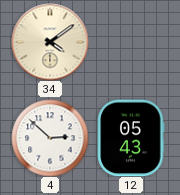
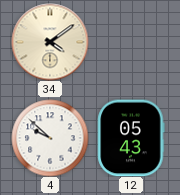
4: 2:52 -> 9:52
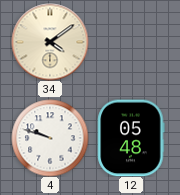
4: 9:52 -> 9:48
12: 05:43 -> 05:48
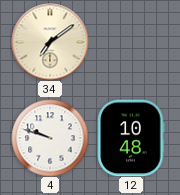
34: 4:09 -> 7:09
12: 05:48 -> 10:48
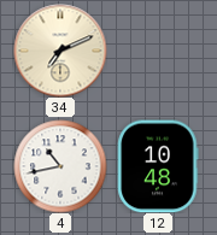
34: 7:09 -> 7:11
4: 9:48 -> 10:43
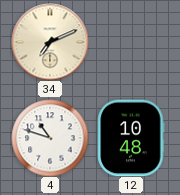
4: 10:43 -> 10:48
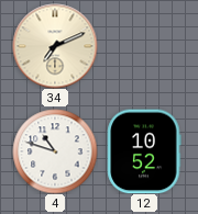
12: 10:48 -> 10:52
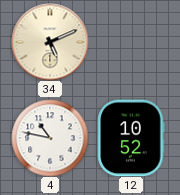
34: 7:11 -> 5:11
4: 10:48 -> 10:47
